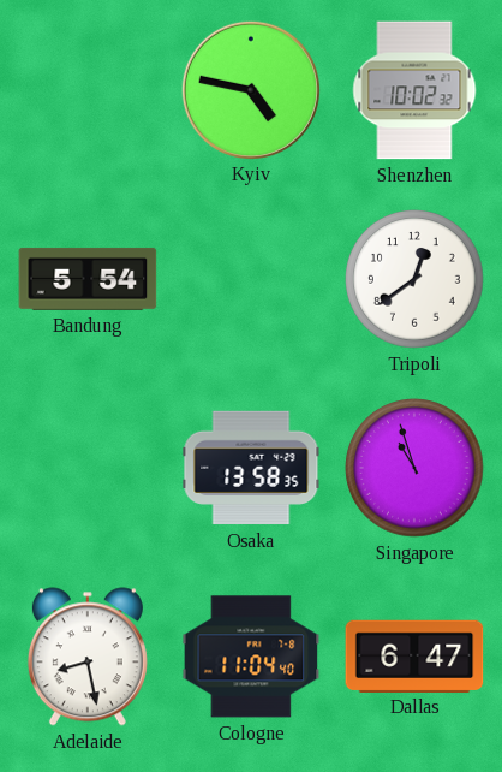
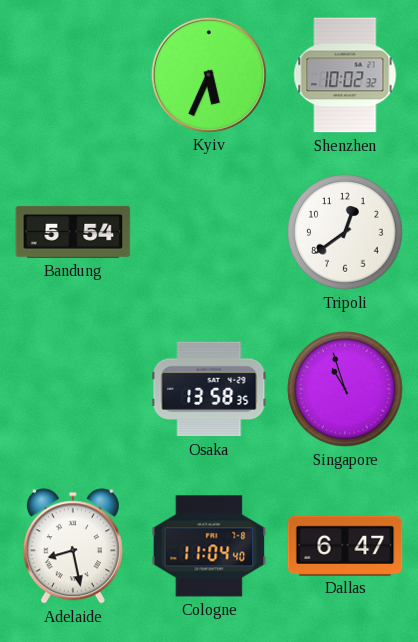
Kyiv: 4:47 -> 5:34
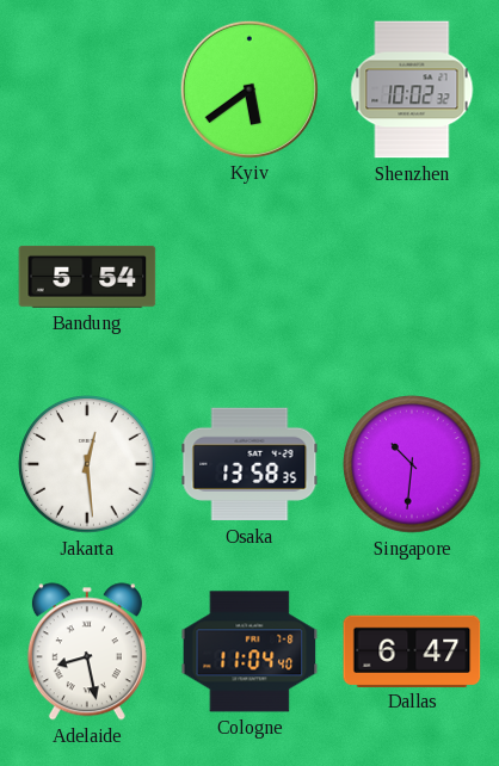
Kyiv: 5:34 -> 5:39
Tripoli: 12:39 -> none
Jakarta: none -> 12:29
Singapore: 10:57 -> 10:31
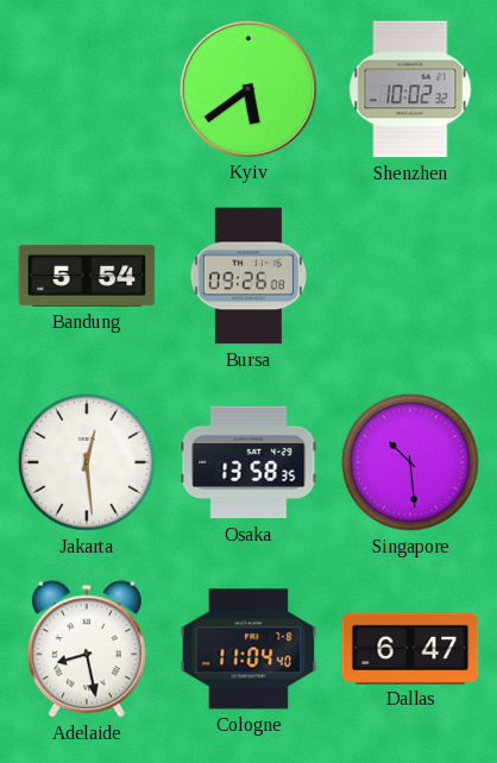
Bursa: none -> 09:26
Singapore: 10:31 -> 10:29
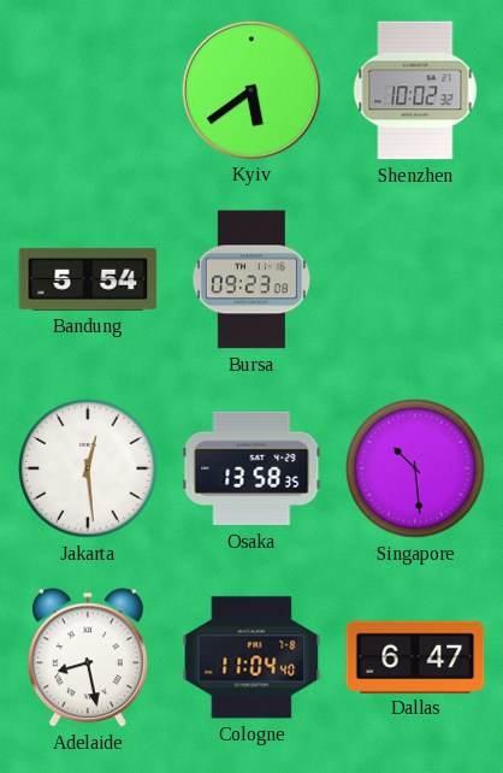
Bursa: 09:26 -> 09:23
